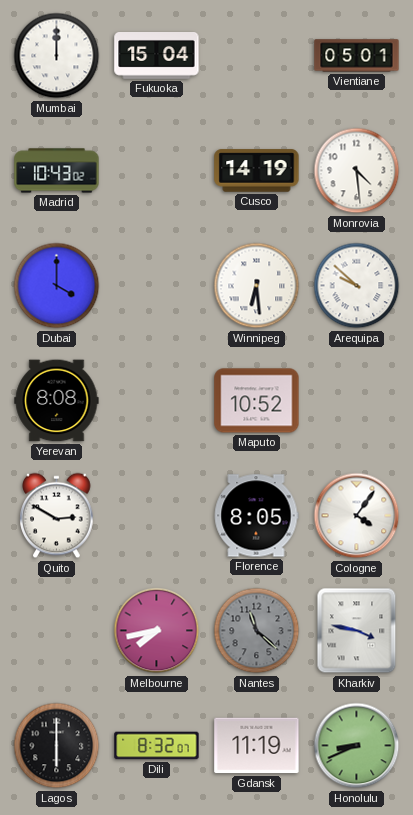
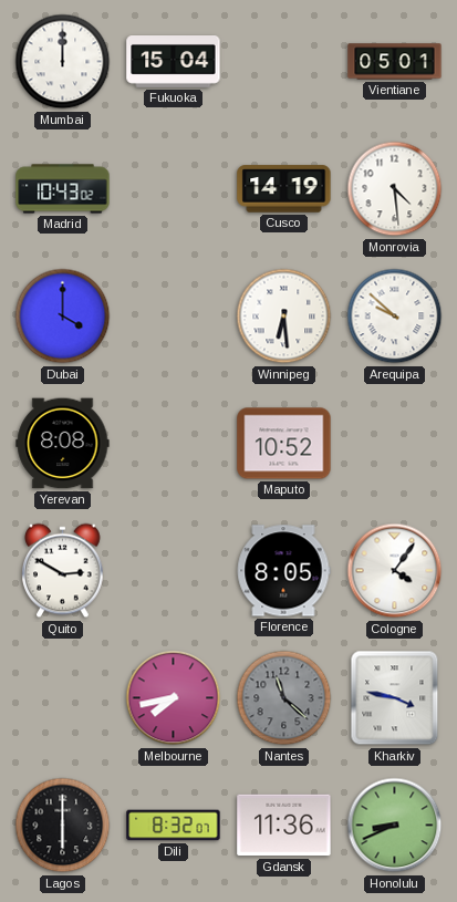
Gdansk: 11:19 -> 11:36
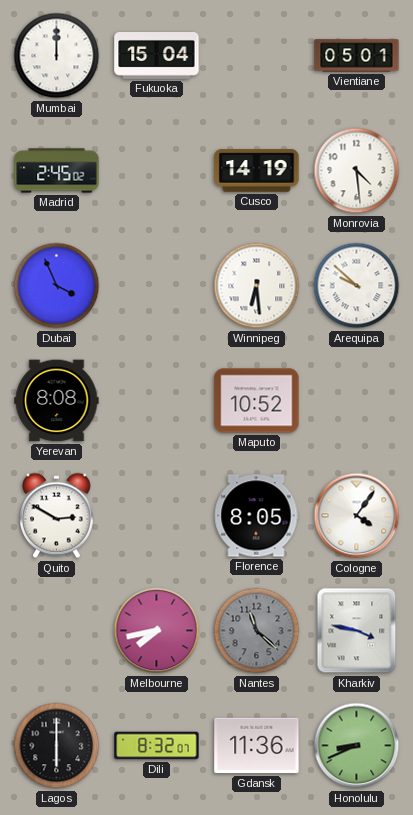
Madrid: 10:43 -> 2:45
Dubai: 4:00 -> 3:56
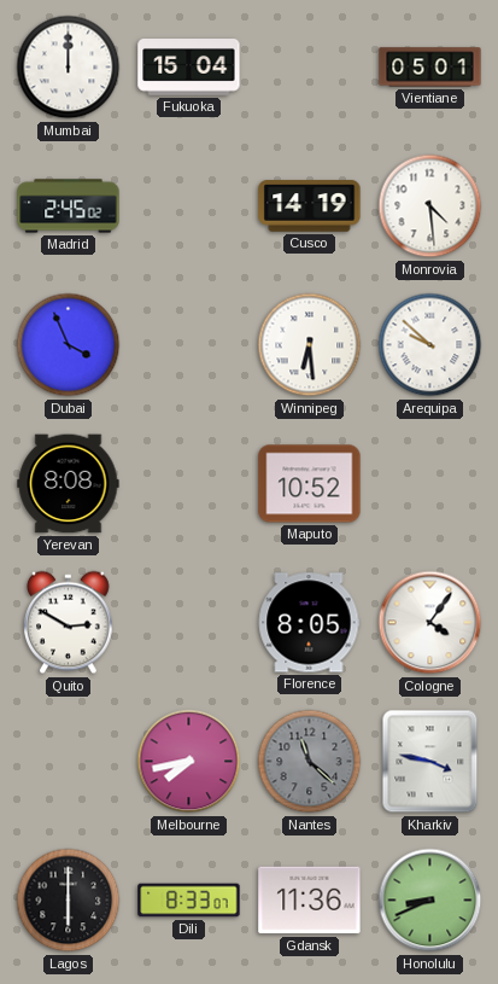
Dili: 8:32 -> 8:33
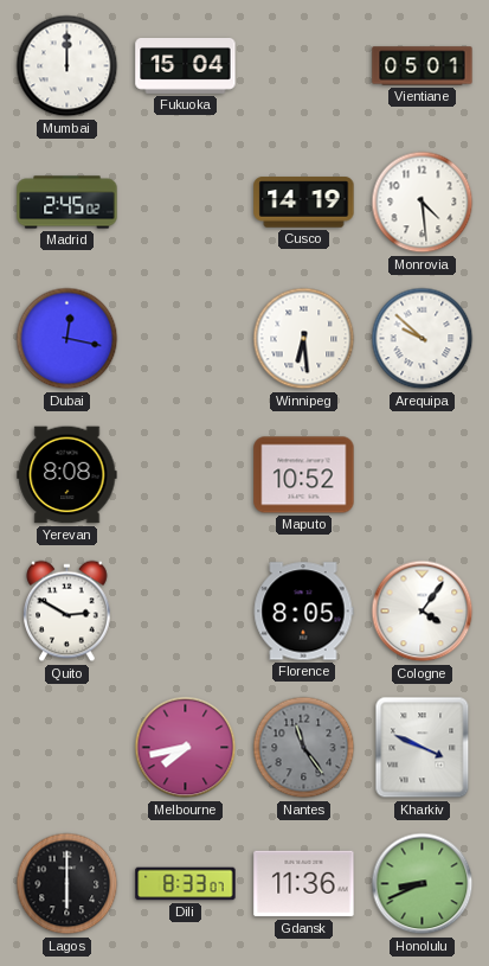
Dubai: 3:56 -> 12:17
Nantes: 11:22 -> 11:24
Kharkiv: 3:47 -> 3:49
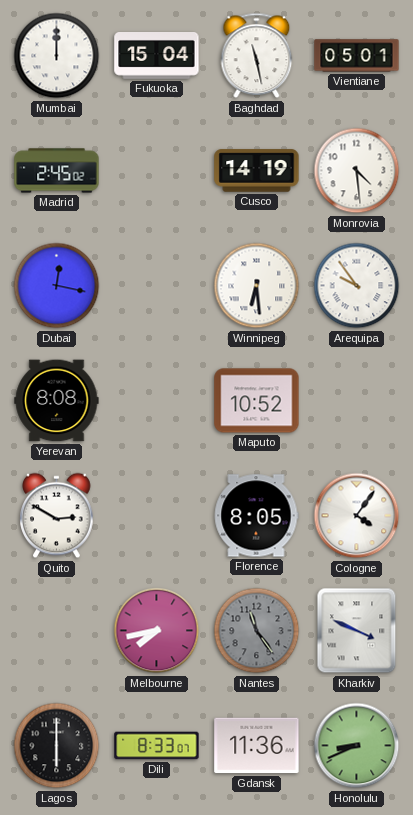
Baghdad: none -> 11:28
Arequipa: 9:52 -> 9:54
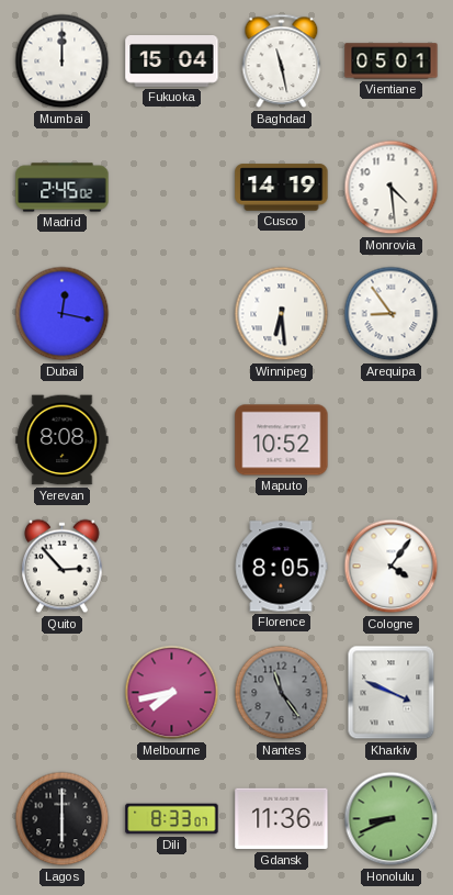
Arequipa: 9:54 -> 8:54
Quito: 2:50 -> 2:53
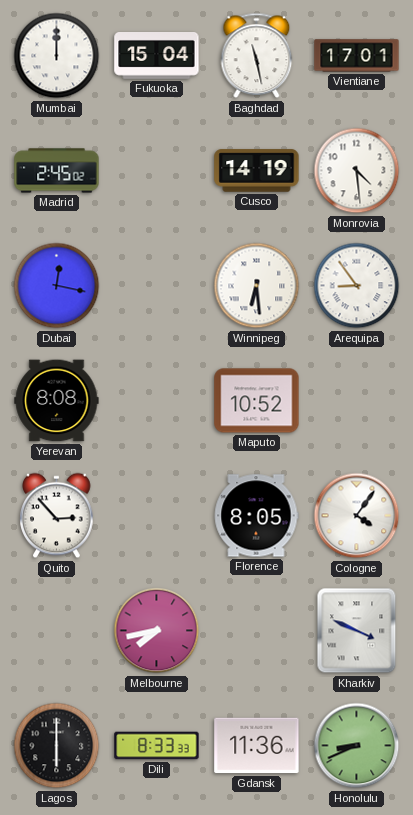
Vientiane: 05:01 -> 17:01
Nantes: 11:24 -> none
Dili: 8:33:07 -> 8:33:33
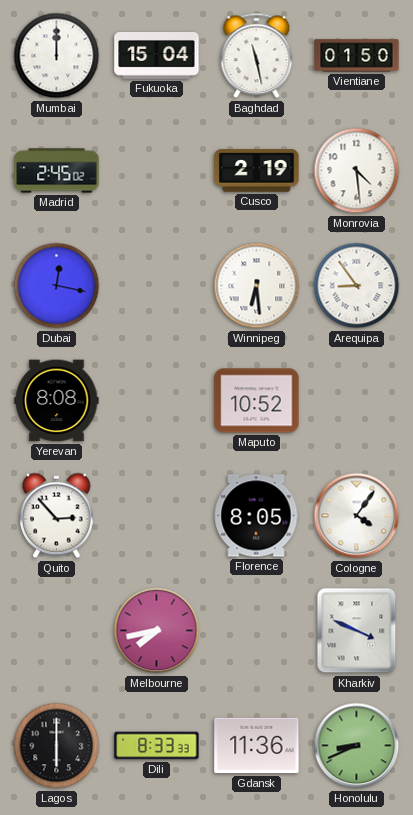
Vientiane: 17:01 -> 01:50
Cusco: 14:19 -> 2:19
